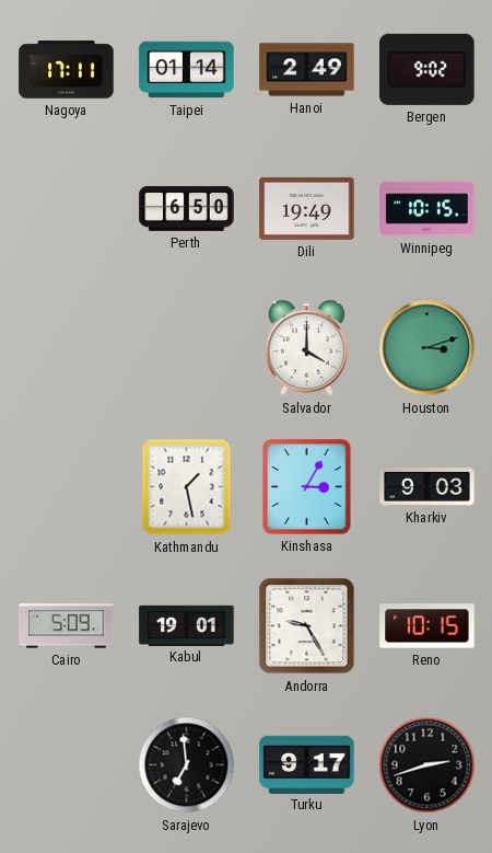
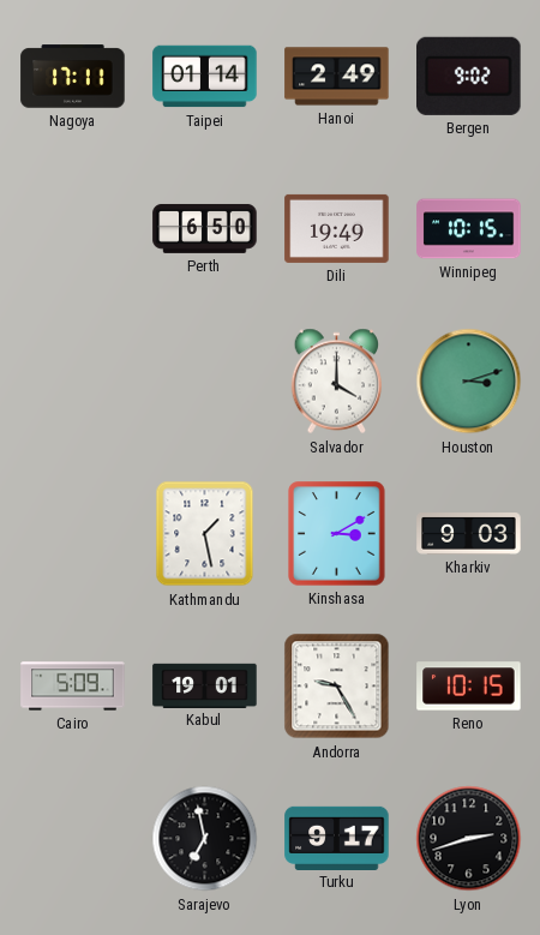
Kinshasa: 3:05 -> 3:10
Sarajevo: 6:59 -> 6:58
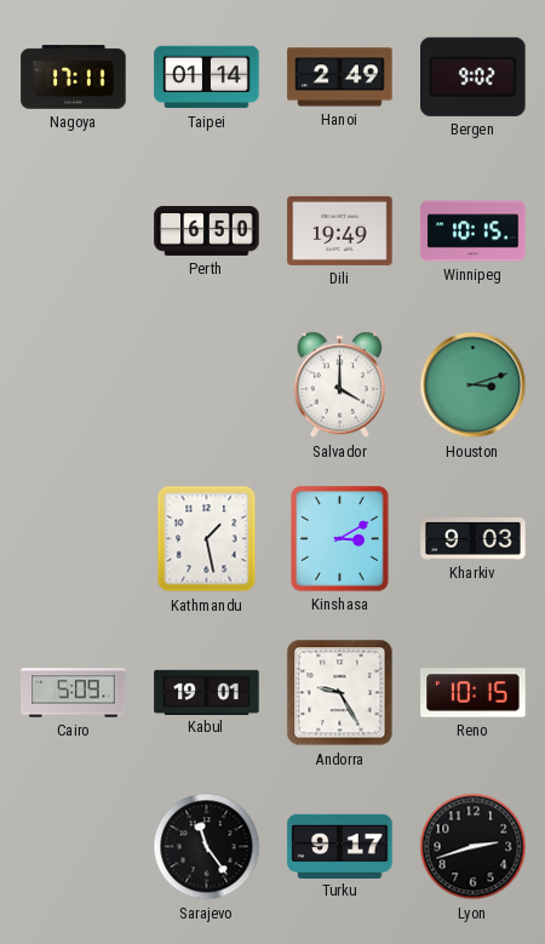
Sarajevo: 6:58 -> 11:24
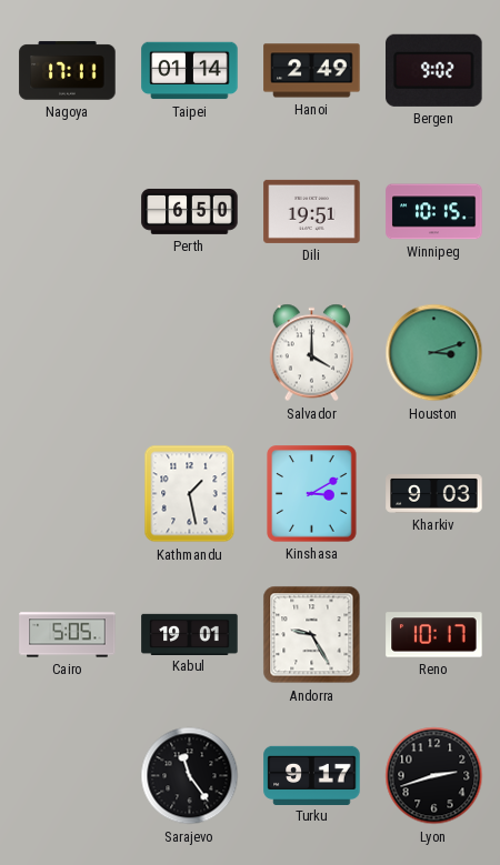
Dili: 19:49 -> 19:51
Cairo: 5:09 -> 5:05
Reno: 10:15 -> 10:17
